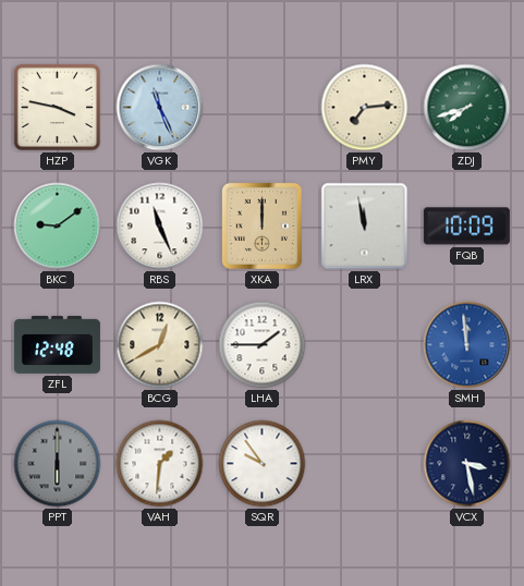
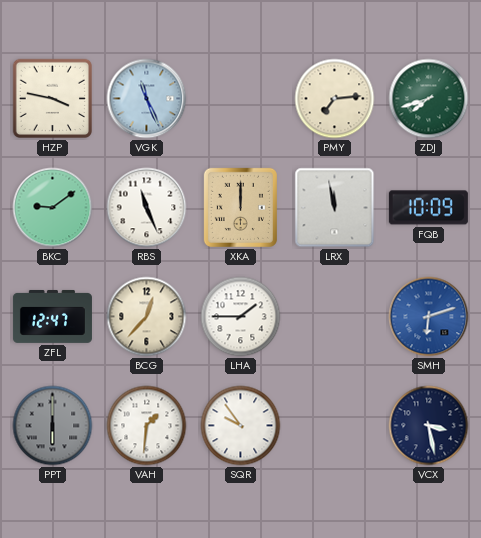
ZFL: 12:48 -> 12:47
BCG: 12:40 -> 12:37
SMH: 11:59 -> 6:12
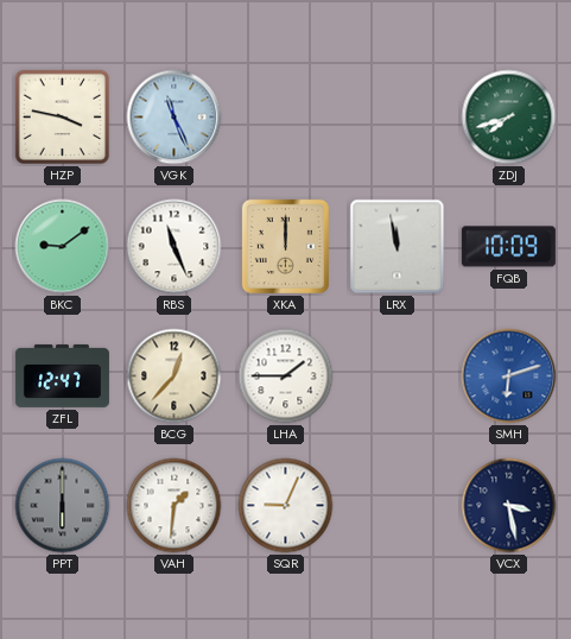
PMY: 7:14 -> none
SQR: 9:54 -> 9:04
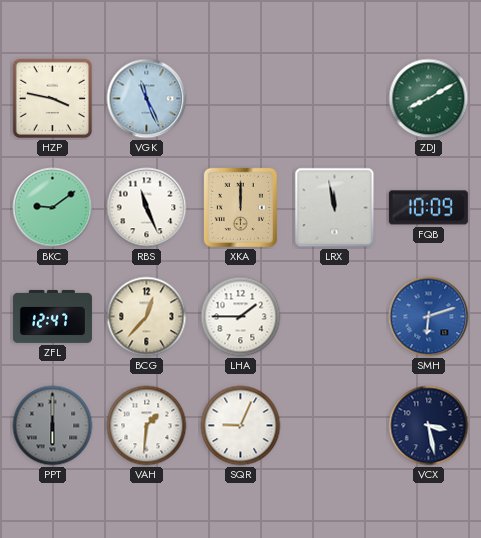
ZDJ: 7:42 -> 8:10
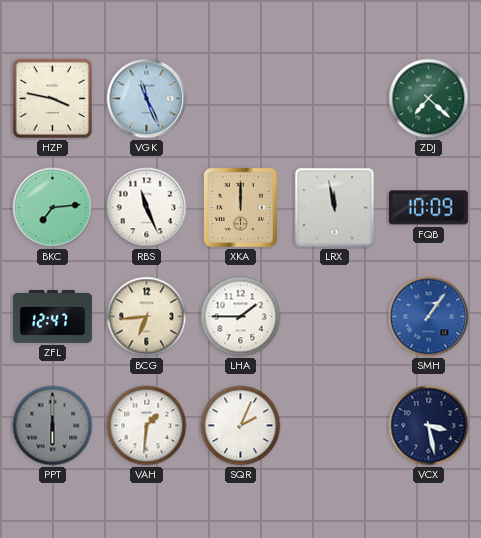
ZDJ: 8:10 -> 7:22
BKC: 9:09 -> 7:14
BCG: 12:37 -> 6:44
SMH: 6:12 -> 1:06
SQR: 9:04 -> 2:04
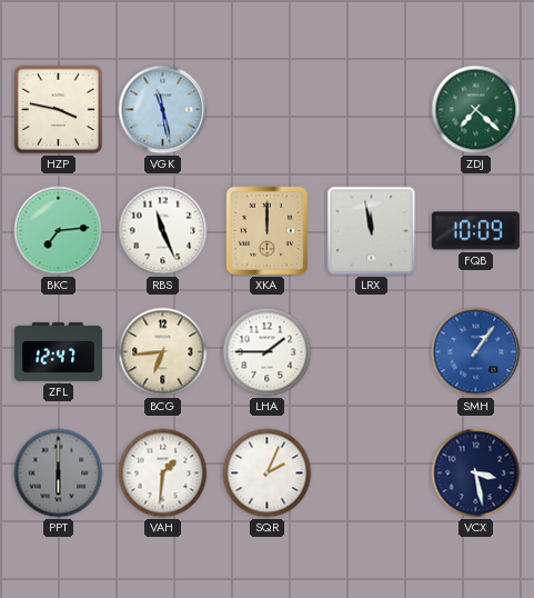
VGK: 11:26 -> 11:28
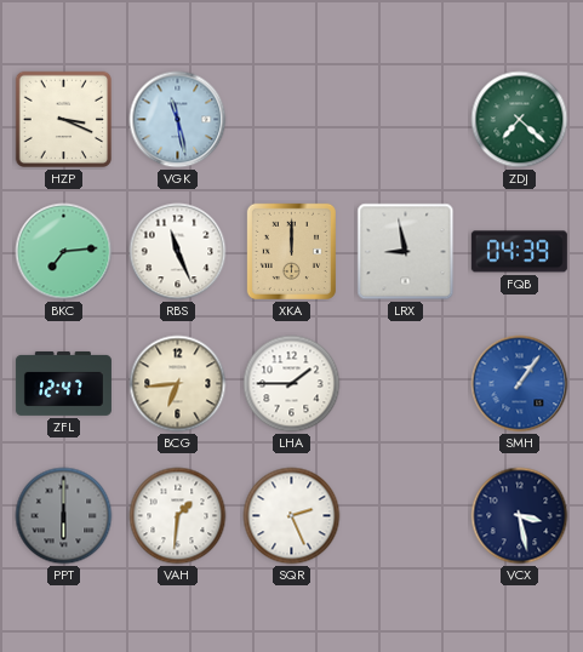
HZP: 3:47 -> 3:19
LRX: 11:58 -> 8:58
FQB: 10:09 -> 04:39
SQR: 2:04 -> 2:26
